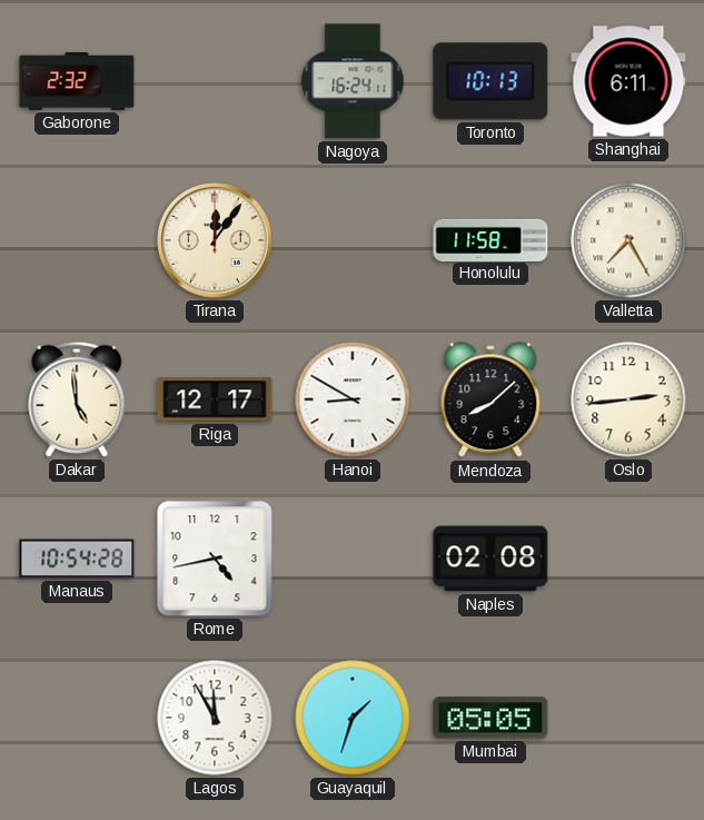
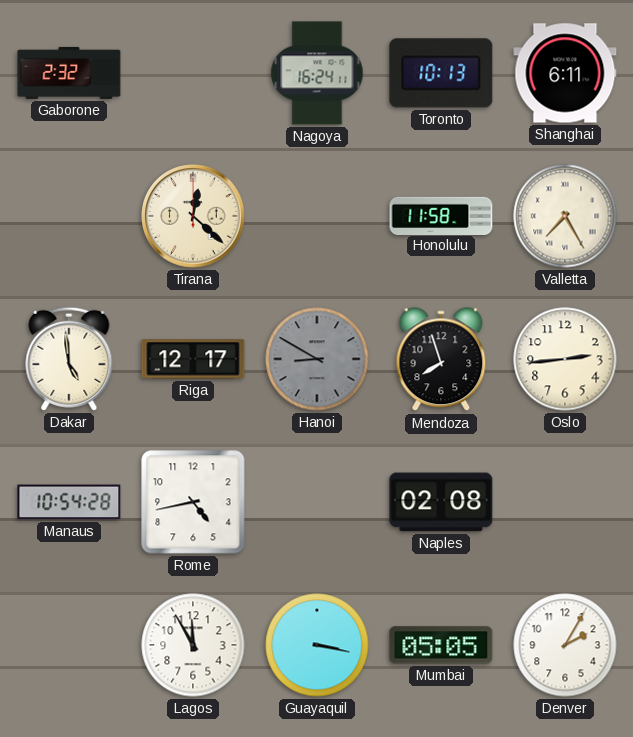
Tirana: 12:06 -> 12:22
Hanoi dial: white -> grey
Mendoza: 8:08 -> 7:57
Guayaquil: 1:33 -> 3:17
Denver: none -> 2:05
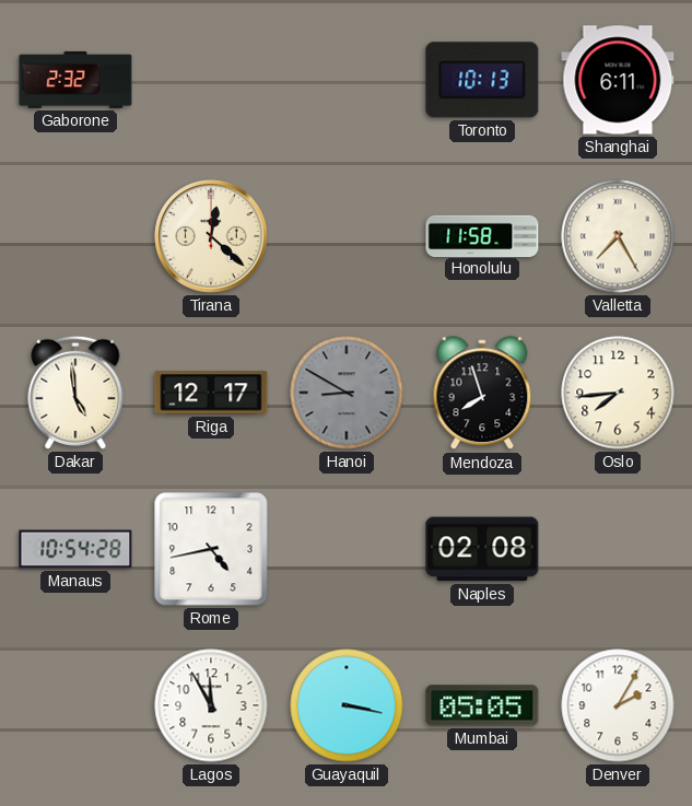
Nagoya: 16:24 -> none
Oslo: 2:44 -> 7:44
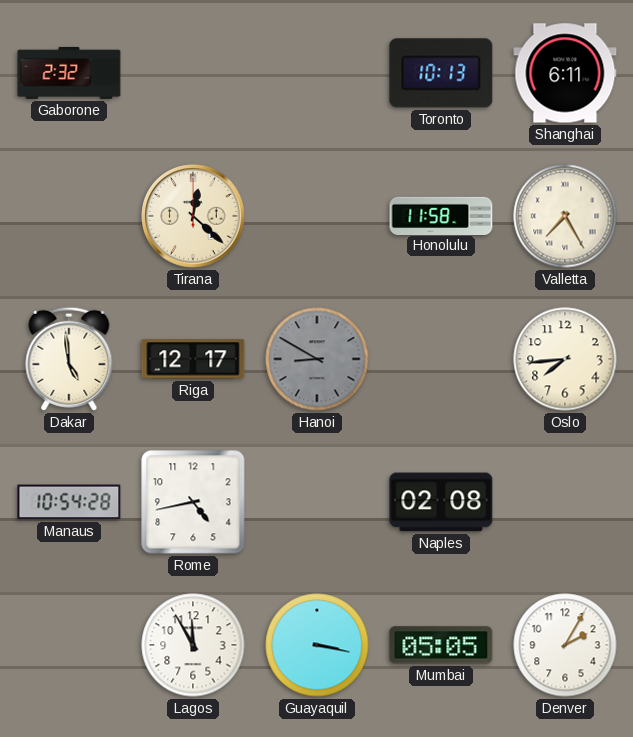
Mendoza: 7:57 -> none
